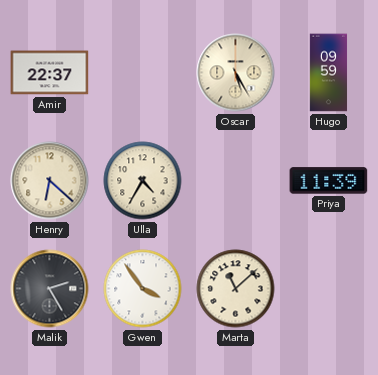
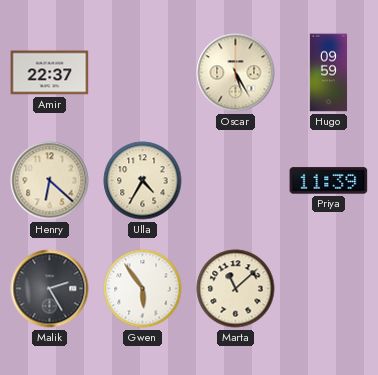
Gwen: 3:54 -> 5:54
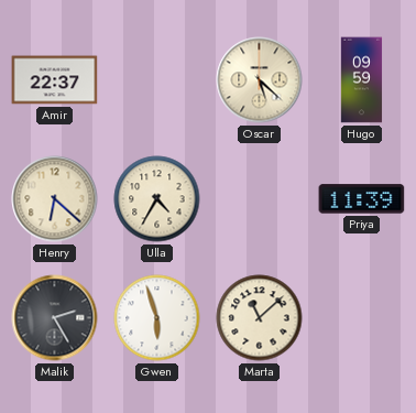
Oscar: 5:25 -> 5:22
Gwen: 5:54 -> 5:57
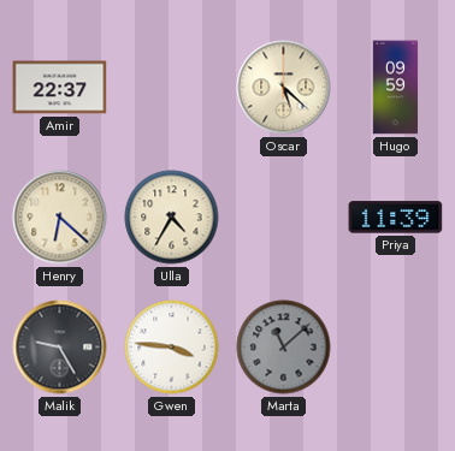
Malik: 2:25 -> 9:25
Gwen: 5:57 -> 3:46
Marta dial: cream -> grey
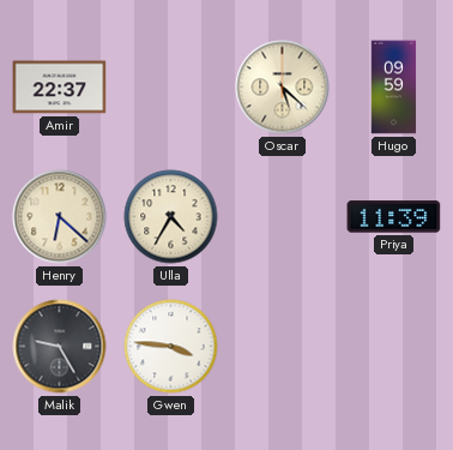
Marta: 11:08 -> none
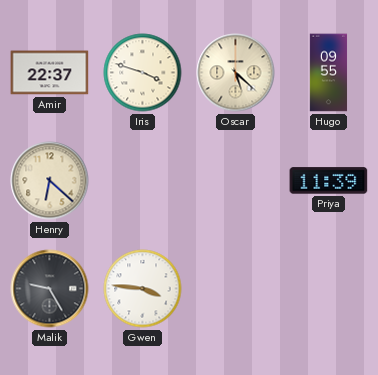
Iris: none -> 3:48
Hugo: 09:59 -> 09:55
Ulla: 4:35 -> none
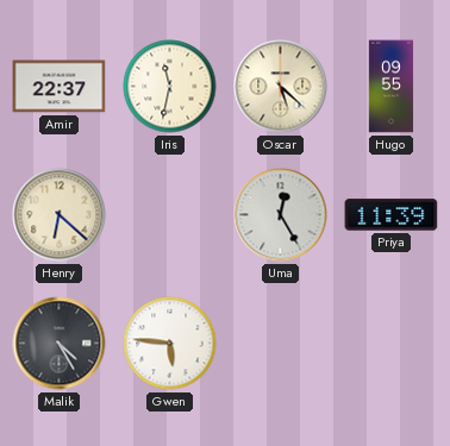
Iris: 3:48 -> 11:32
Uma: none -> 12:25
Malik: 9:25 -> 4:25
Gwen: 3:46 -> 5:46
